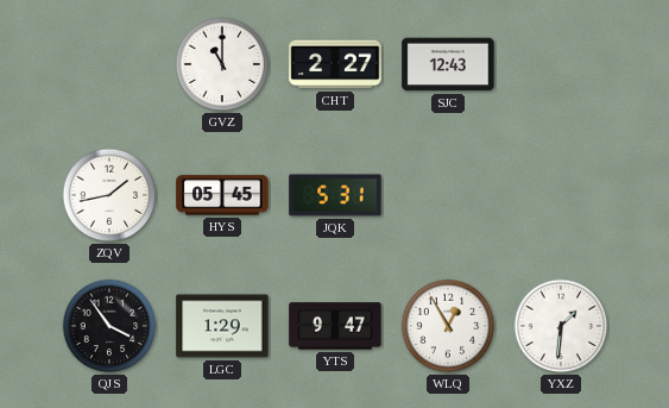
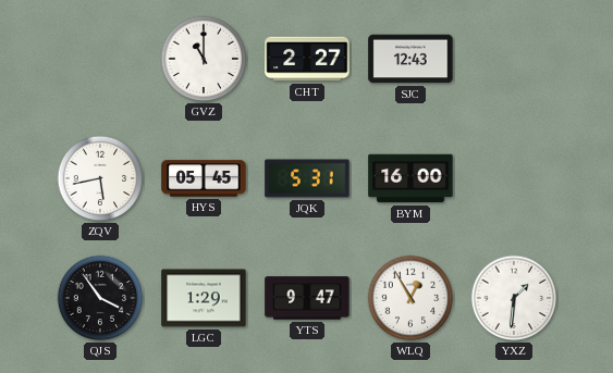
ZQV: 1:43 -> 5:43
BYM: none -> 16:00
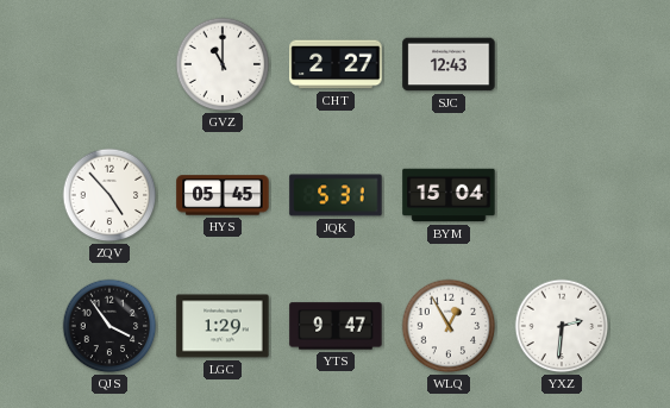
ZQV: 5:43 -> 4:53
BYM: 16:00 -> 15:04
YXZ: 1:31 -> 2:31
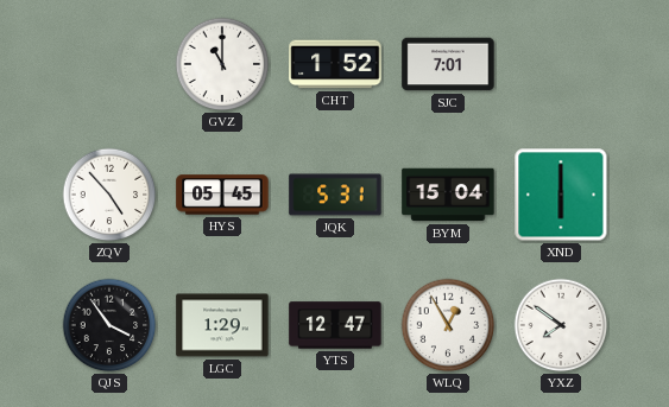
CHT: 2:27 -> 1:52
SJC: 12:43 -> 7:01
XND: none -> 6:00
YTS: 9:47 -> 12:47
YXZ: 2:31 -> 7:51
